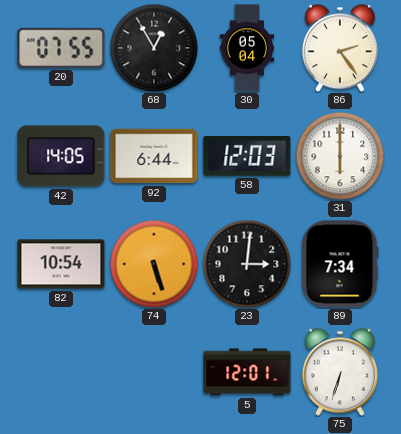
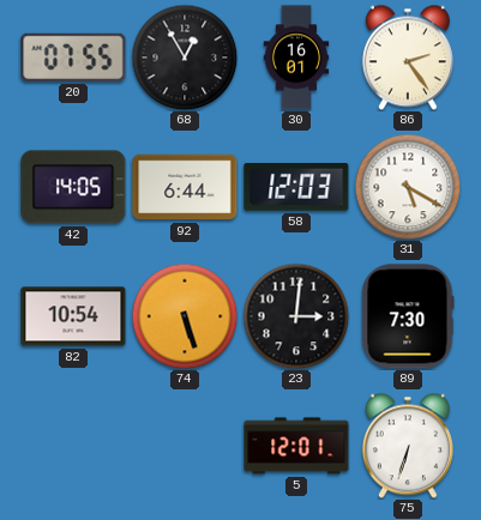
30: 05:04 -> 16:01
31: 6:00 -> 5:20
89: 7:34 -> 7:30
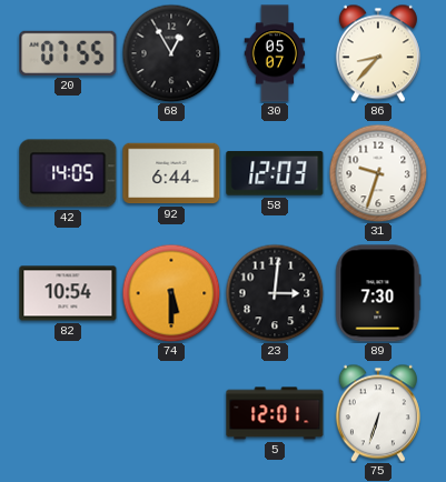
30: 16:01 -> 05:07
86: 2:24 -> 8:37
31: 5:20 -> 9:33
74: 5:27 -> 5:30
